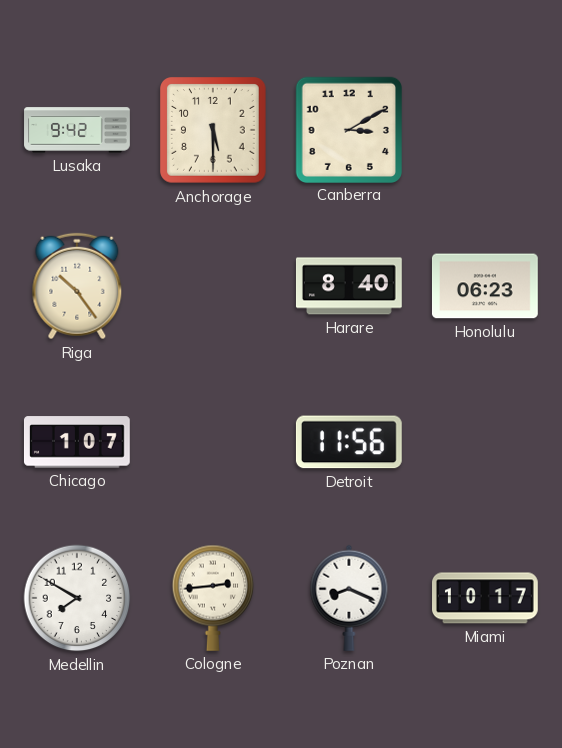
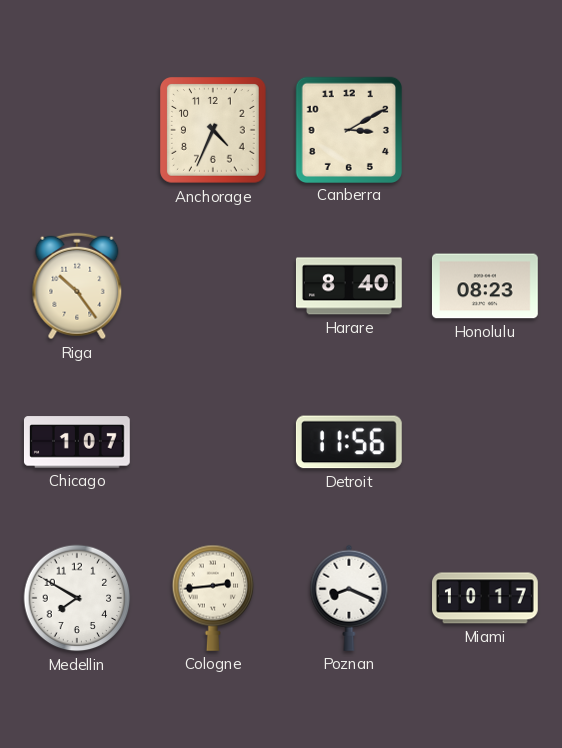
Lusaka: 9:42 -> none
Anchorage: 5:30 -> 4:34
Honolulu: 06:23 -> 08:23
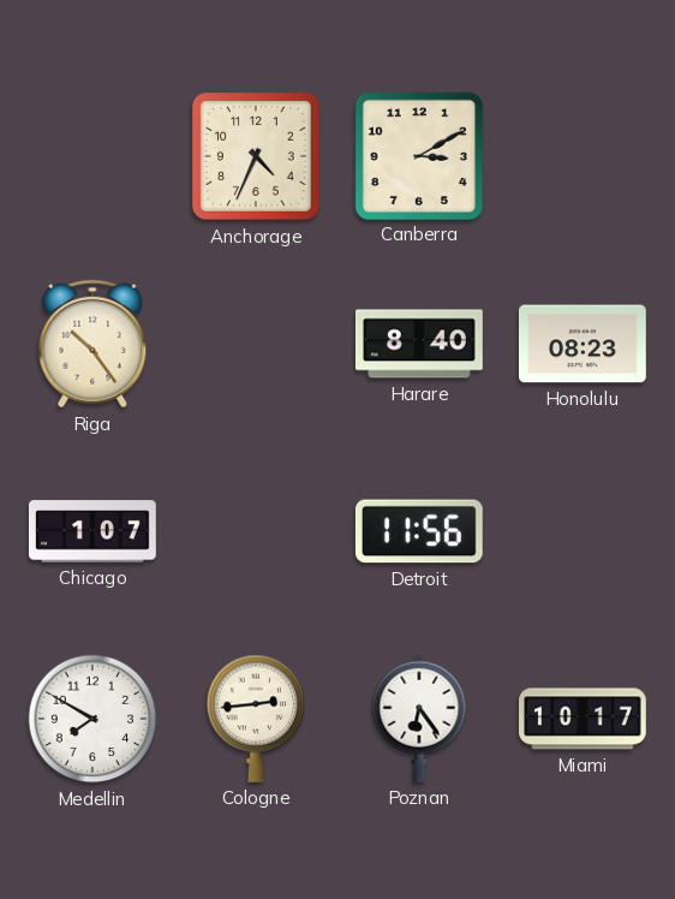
Poznan: 8:19 -> 6:24
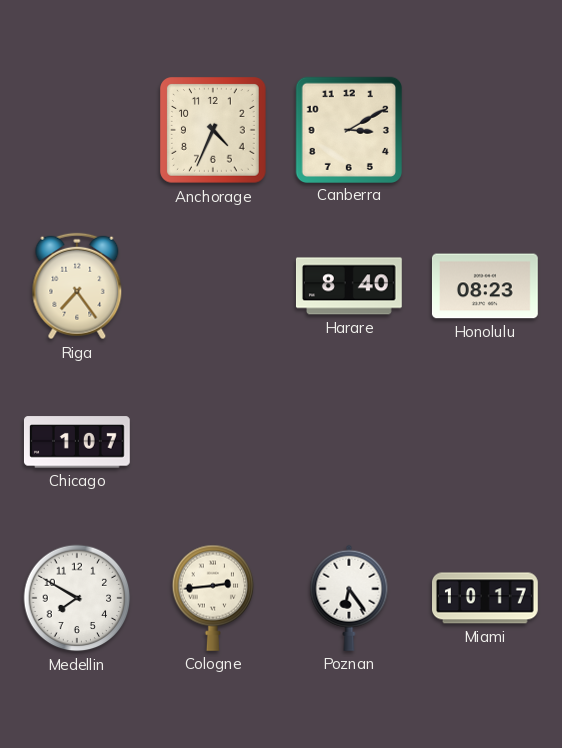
Riga: 10:24 -> 7:24
Detroit: 11:56 -> none
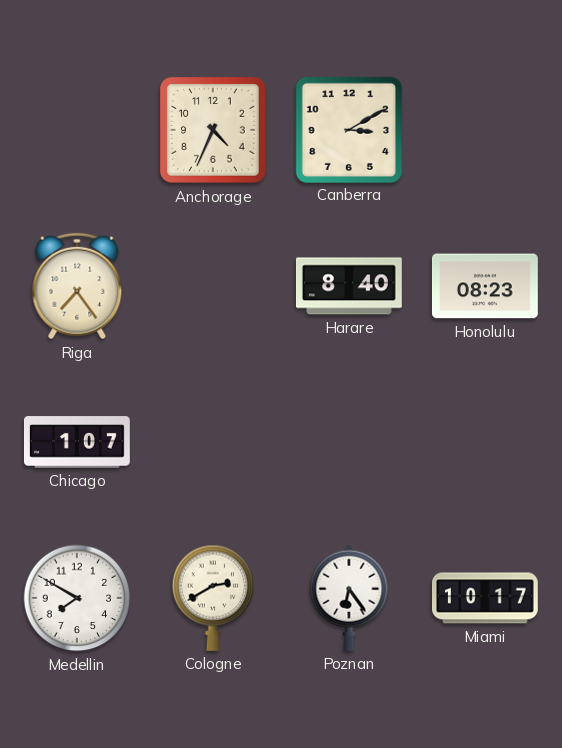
Cologne: 2:44 -> 2:40
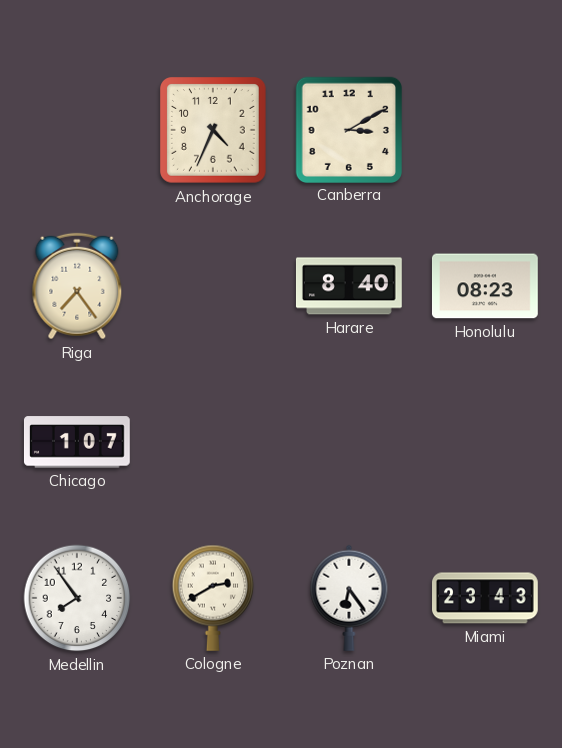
Medellin: 7:50 -> 7:54
Miami: 10:17 -> 23:43
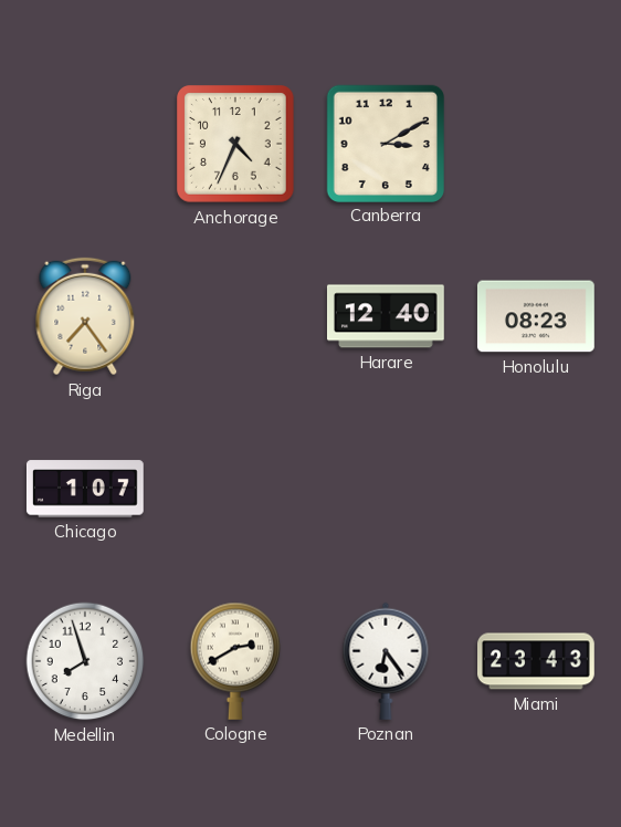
Harare: 8:40 -> 12:40
Medellin: 7:54 -> 7:57
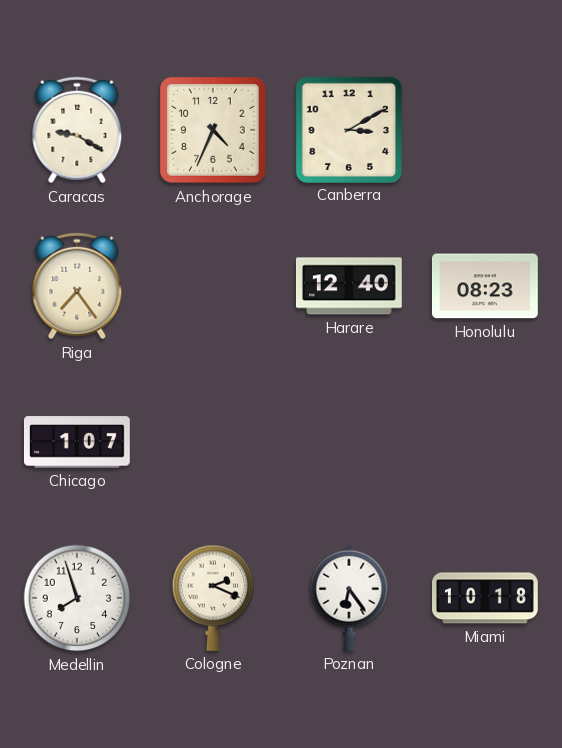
Caracas: none -> 9:20
Cologne: 2:40 -> 2:19
Miami: 23:43 -> 10:18
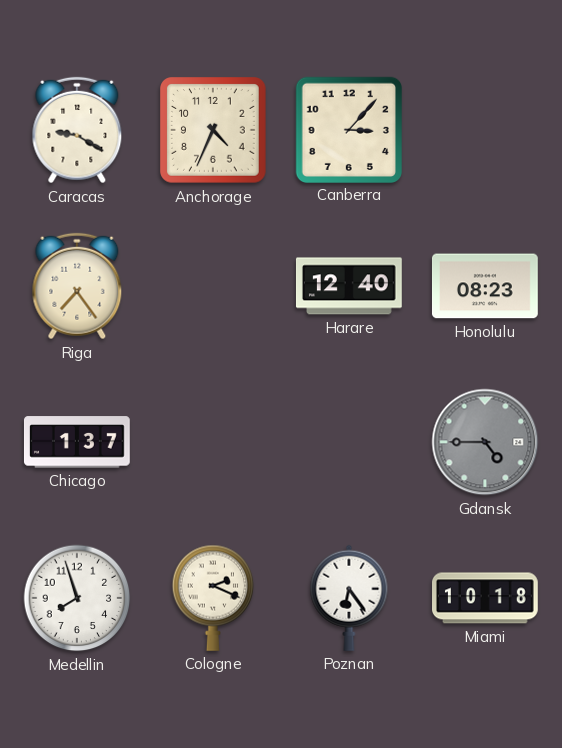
Canberra: 3:10 -> 3:07
Chicago: 1:07 -> 1:37
Gdansk: none -> 4:45
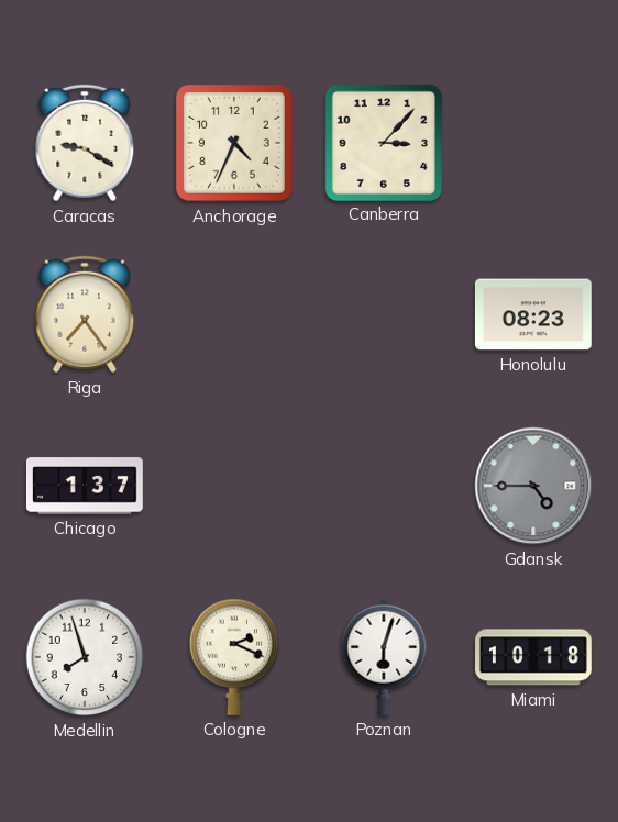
Harare: 12:40 -> none
Poznan: 6:24 -> 6:03
